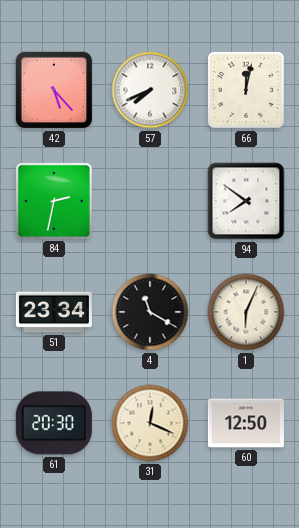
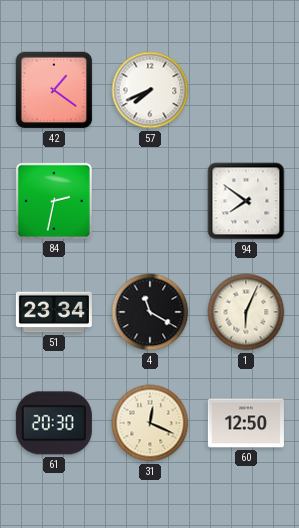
42: 5:23 -> 1:21
66: 12:02 -> none
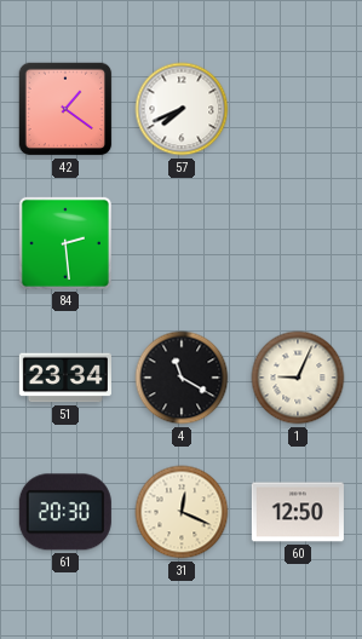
84: 2:32 -> 2:29
94: 7:51 -> none
1: 6:04 -> 9:04
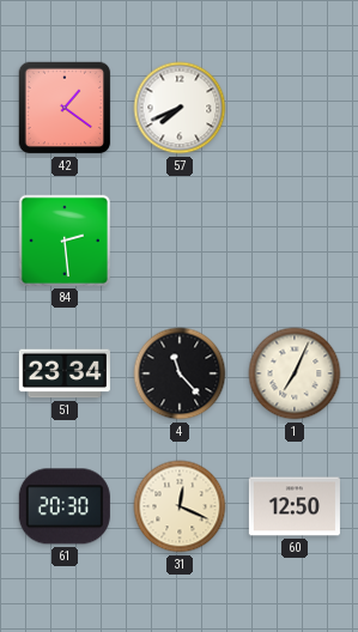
4: 11:20 -> 11:23
1: 9:04 -> 7:04
